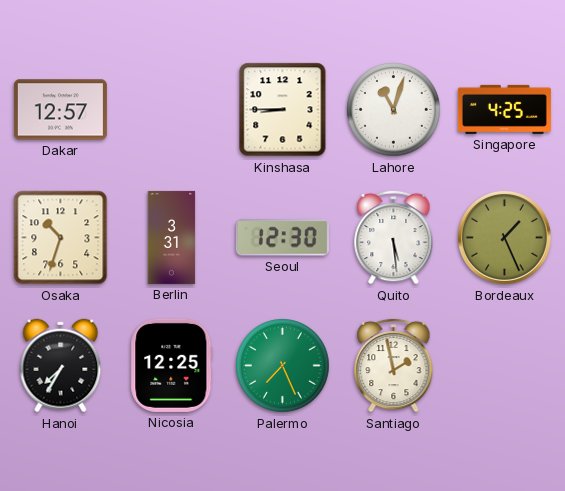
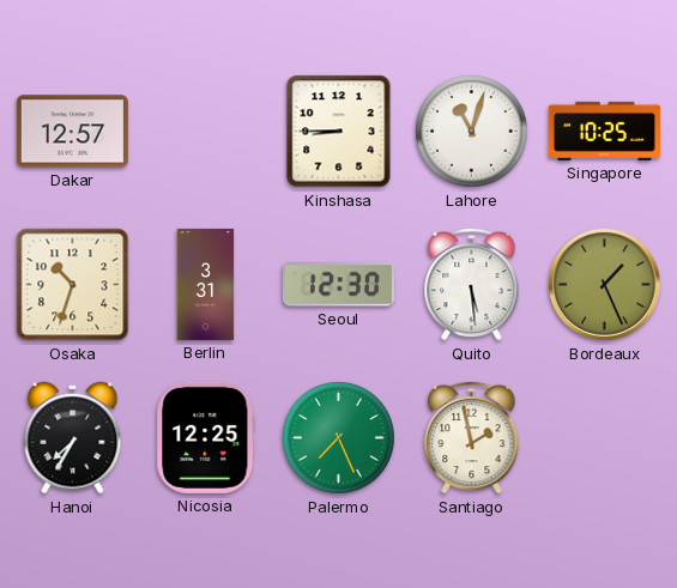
Singapore: 4:25 -> 10:25
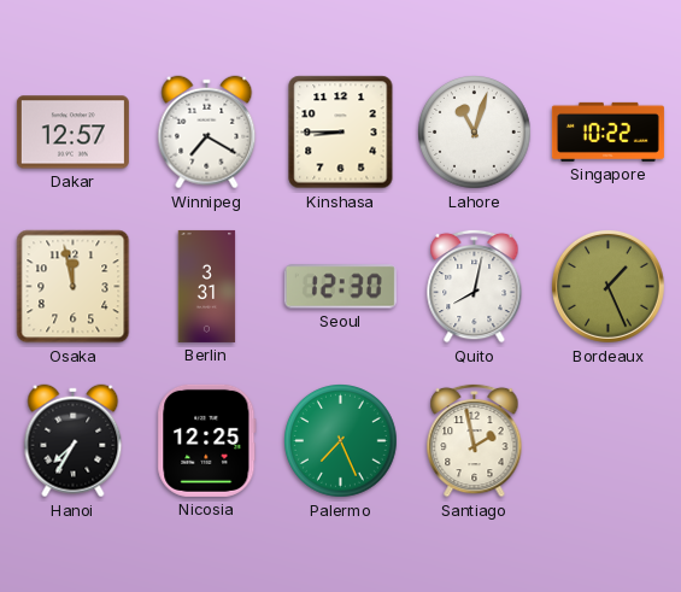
Winnipeg: none -> 7:20
Singapore: 10:25 -> 10:22
Osaka: 10:33 -> 11:58
Quito: 5:29 -> 8:02
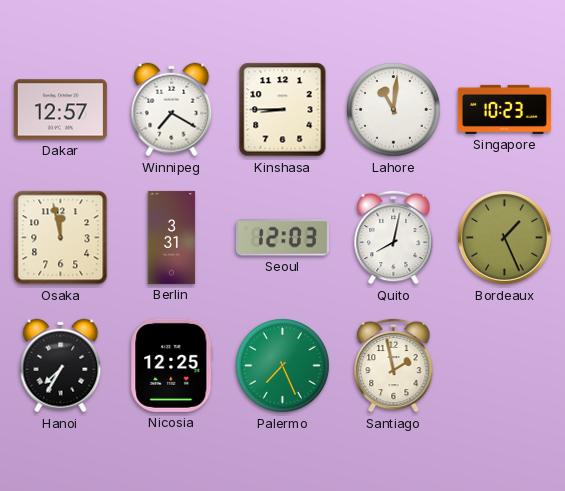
Lahore: 11:03 -> 11:01
Singapore: 10:22 -> 10:23
Seoul: 12:30 -> 12:03
